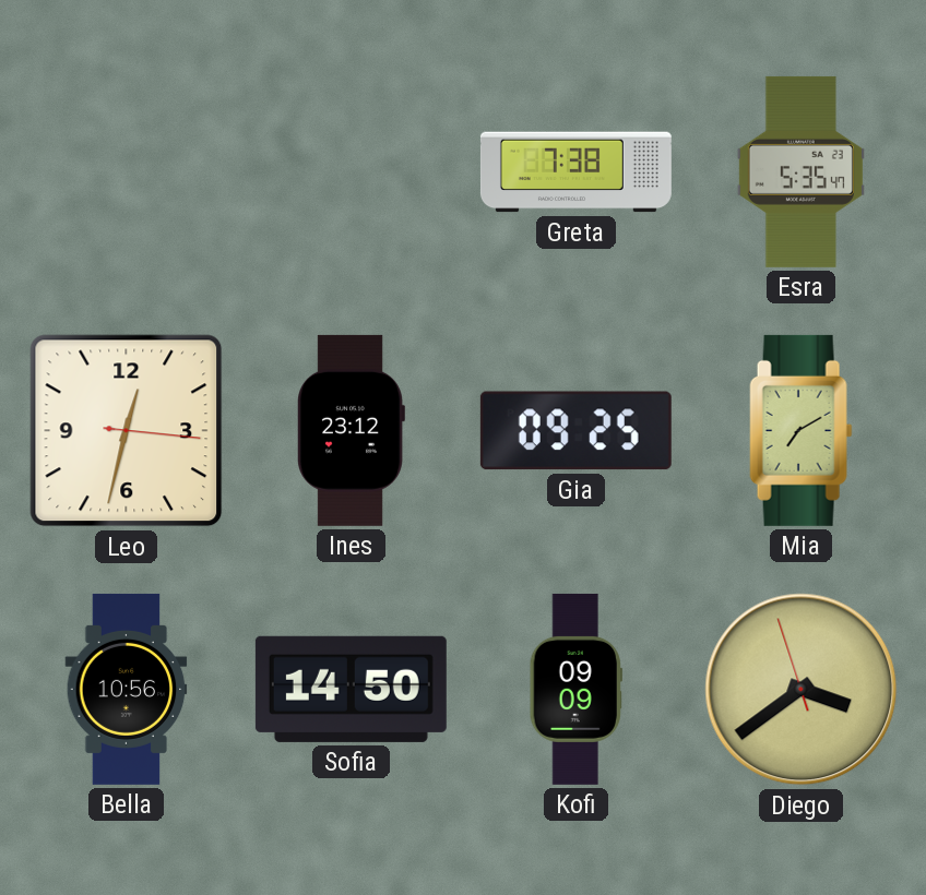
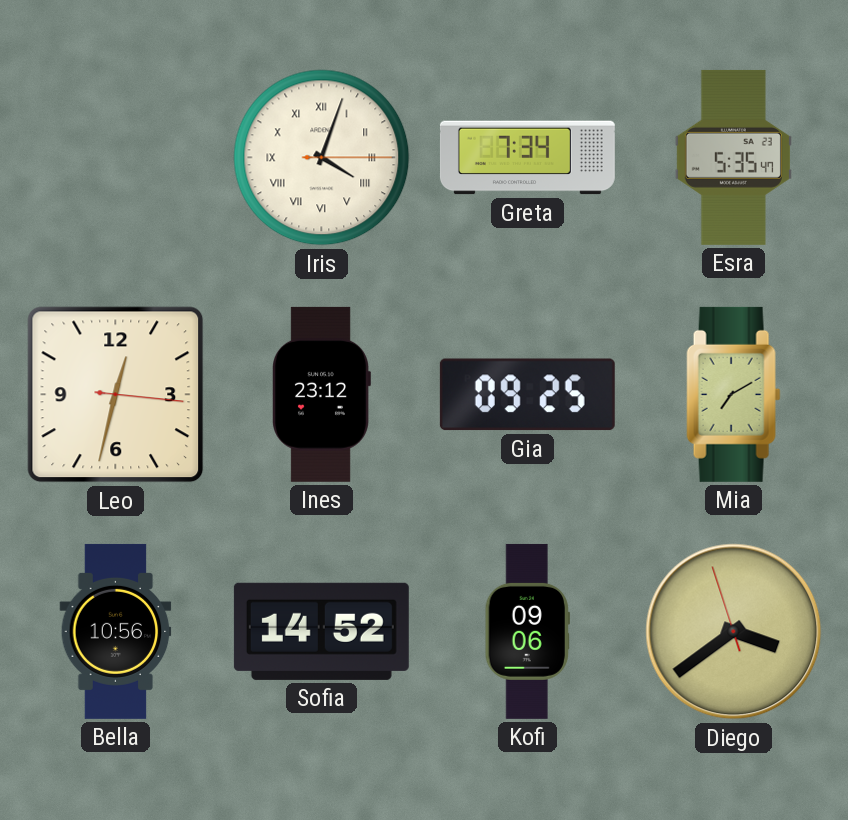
Iris: none -> 4:03
Greta: 7:38 -> 7:34
Sofia: 14:50 -> 14:52
Kofi: 09:09 -> 09:06
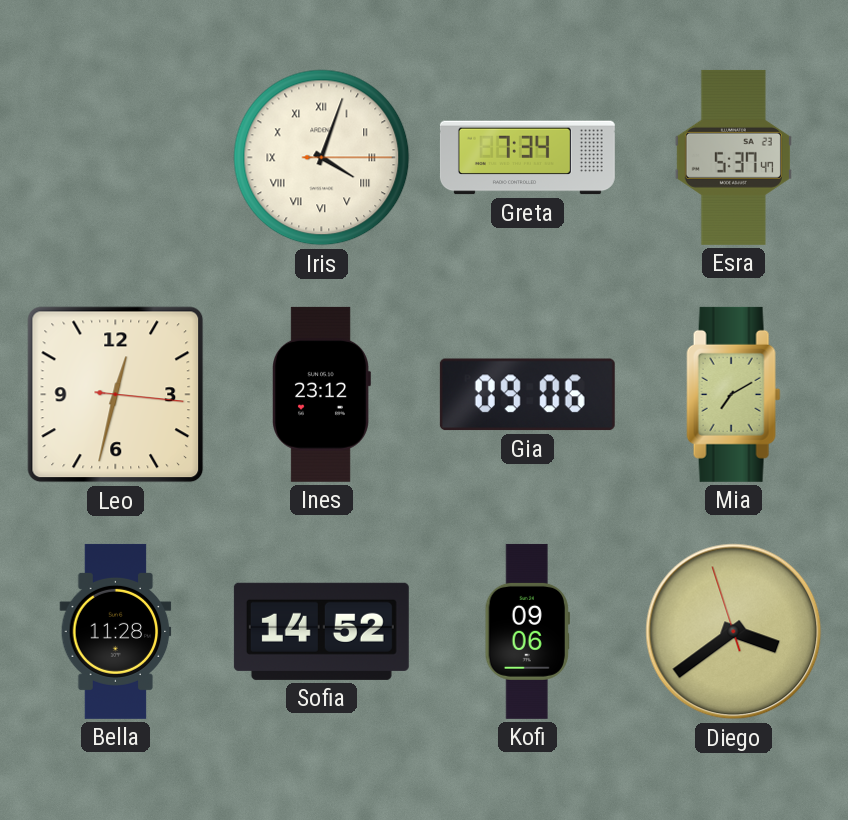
Esra: 5:35 -> 5:37
Gia: 09:25 -> 09:06
Bella: 10:56 -> 11:28
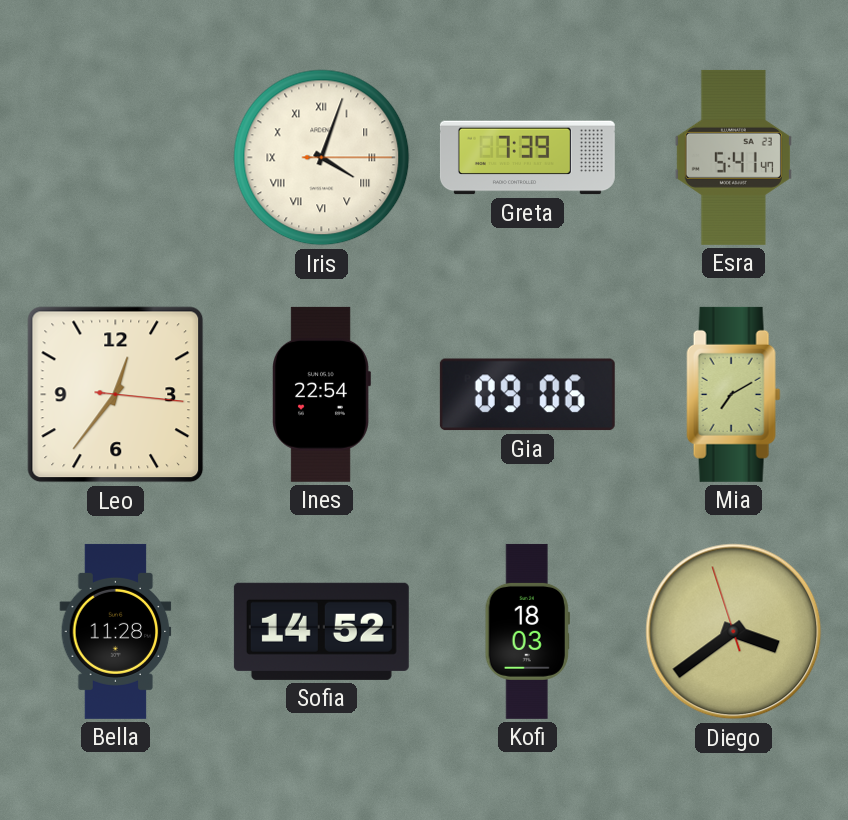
Greta: 7:34 -> 7:39
Esra: 5:37 -> 5:41
Leo: 12:32 -> 12:36
Ines: 23:12 -> 22:54
Kofi: 09:06 -> 18:03
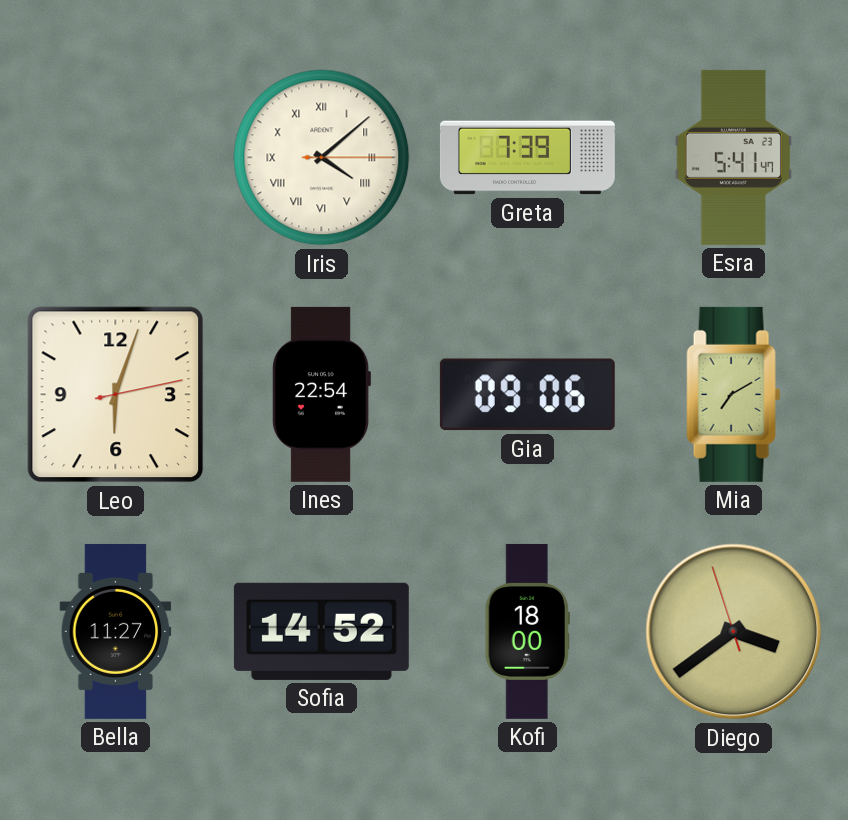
Iris: 4:03 -> 4:08
Leo: 12:36 -> 6:03
Bella: 11:28 -> 11:27
Kofi: 18:03 -> 18:00
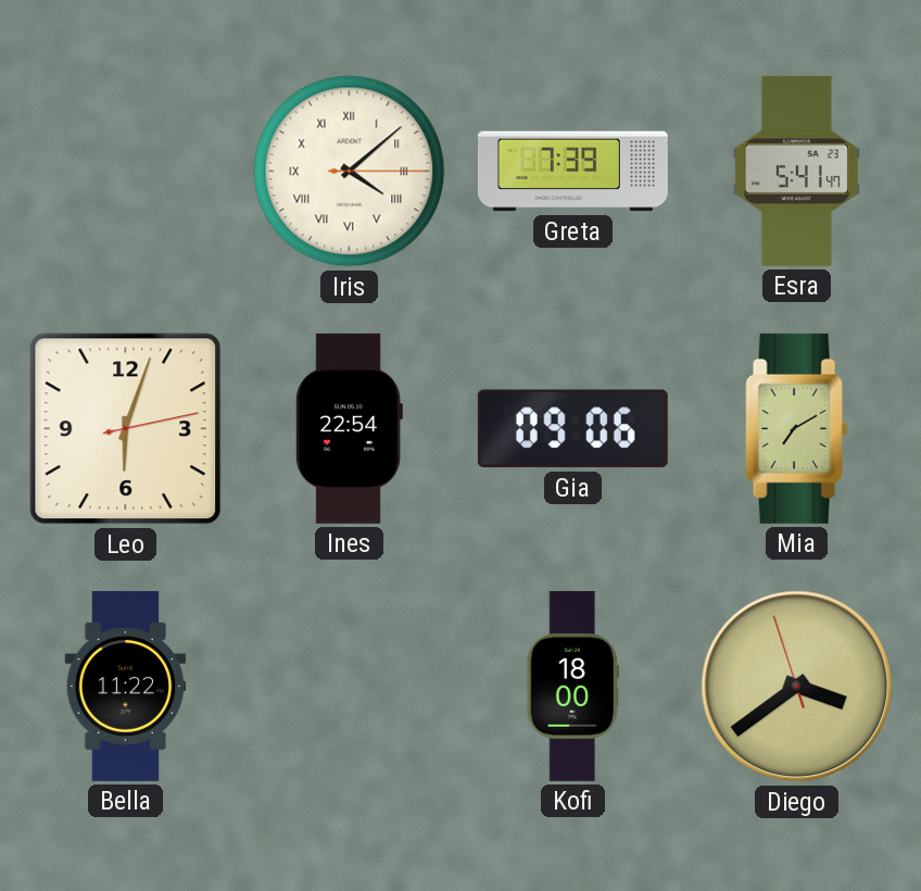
Bella: 11:27 -> 11:22
Sofia: 14:52 -> none
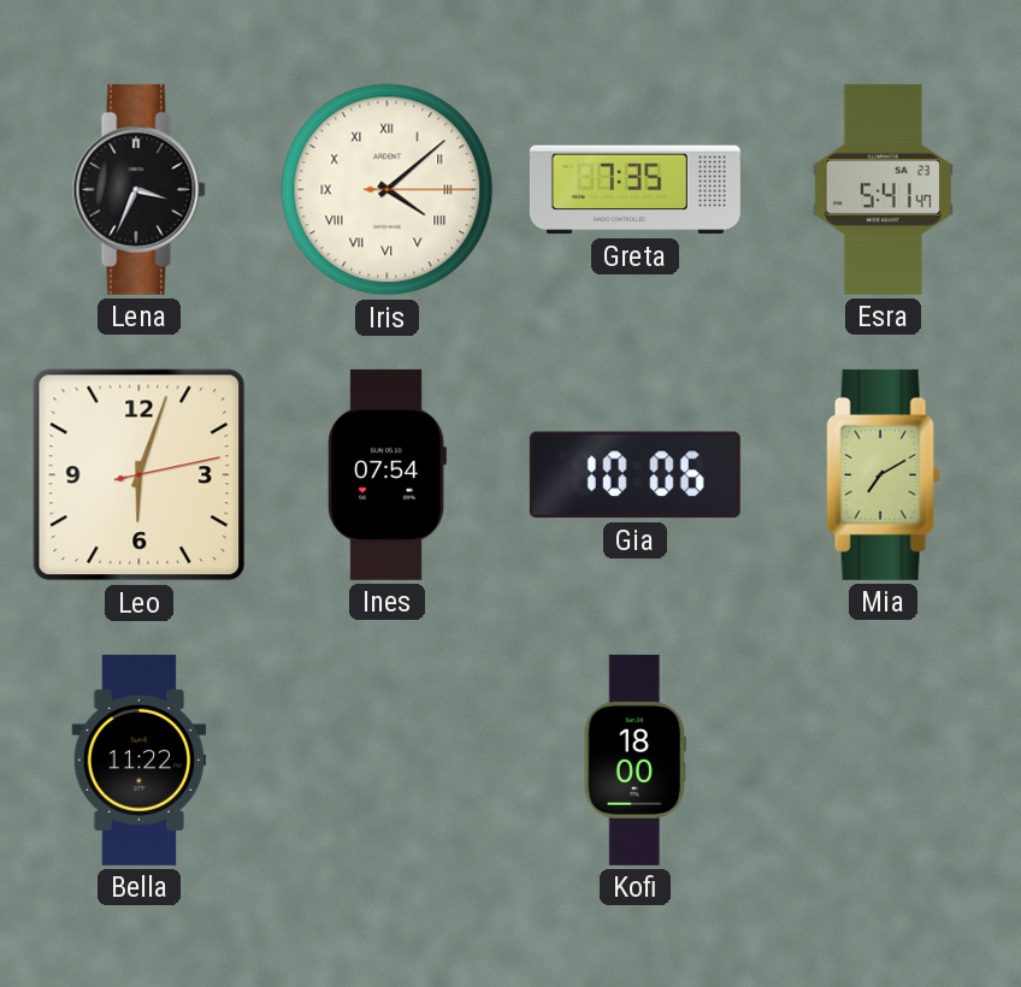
Lena: none -> 3:34
Greta: 7:39 -> 7:35
Ines: 22:54 -> 07:54
Gia: 09:06 -> 10:06
Diego: 3:38 -> none
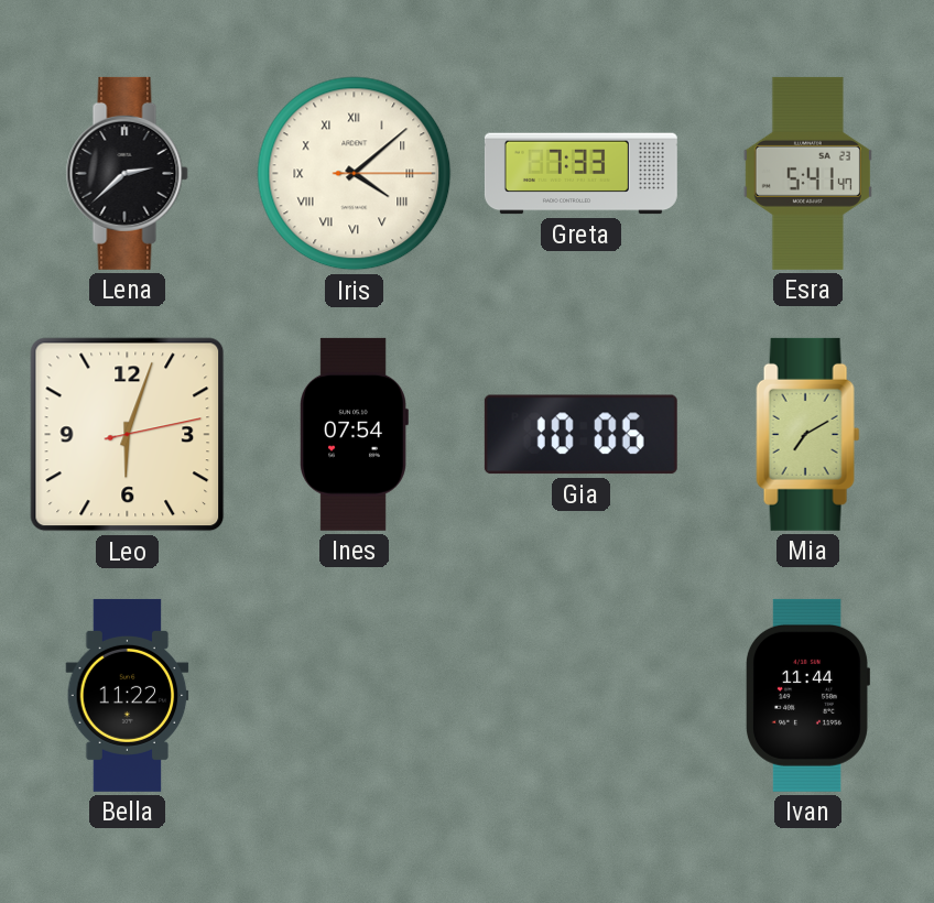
Lena: 3:34 -> 2:38
Greta: 7:35 -> 7:33
Kofi: 18:00 -> none
Ivan: none -> 11:44
